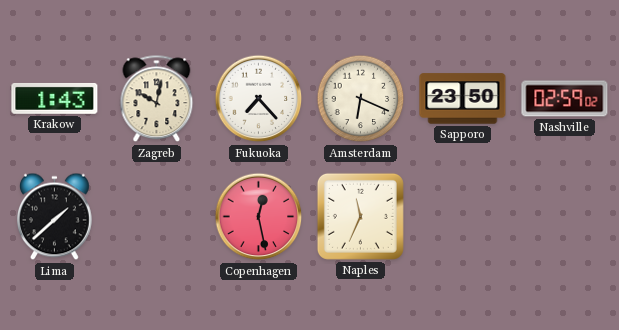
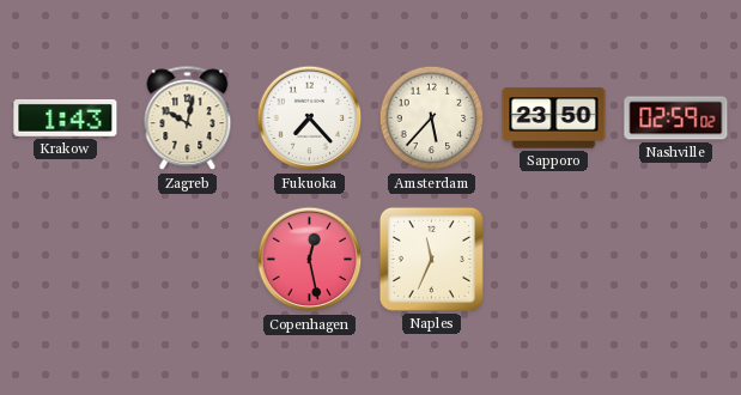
Amsterdam: 6:19 -> 5:37
Lima: 1:38 -> none
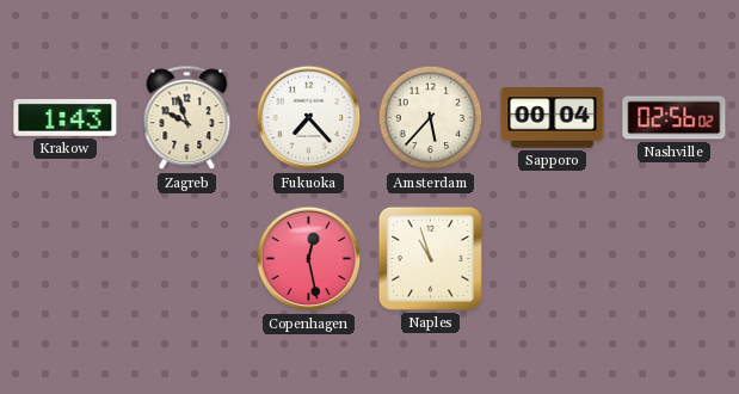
Zagreb: 10:02 -> 9:57
Sapporo: 23:50 -> 00:04
Nashville: 02:59 -> 02:56
Naples: 11:34 -> 10:57
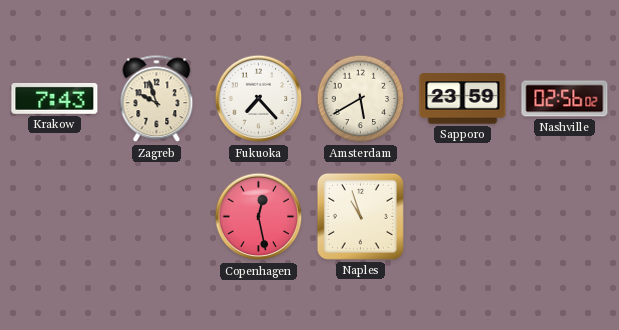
Krakow: 1:43 -> 7:43
Amsterdam: 5:37 -> 5:40
Sapporo: 00:04 -> 23:59
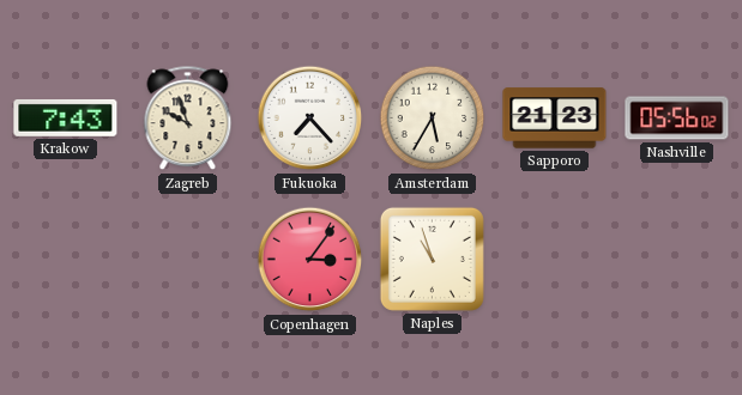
Amsterdam: 5:40 -> 5:35
Sapporo: 23:59 -> 21:23
Nashville: 02:56 -> 05:56
Copenhagen: 12:28 -> 3:06
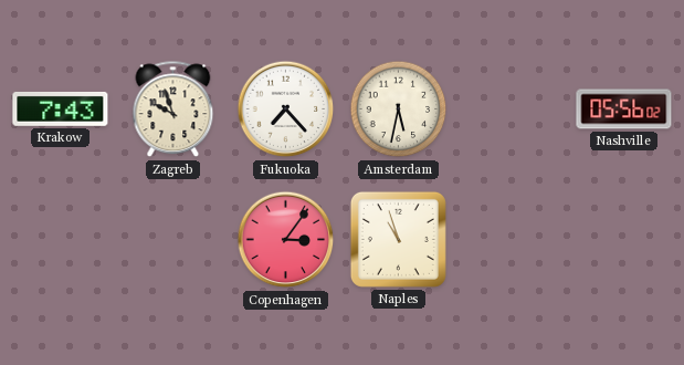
Amsterdam: 5:35 -> 5:32
Sapporo: 21:23 -> none
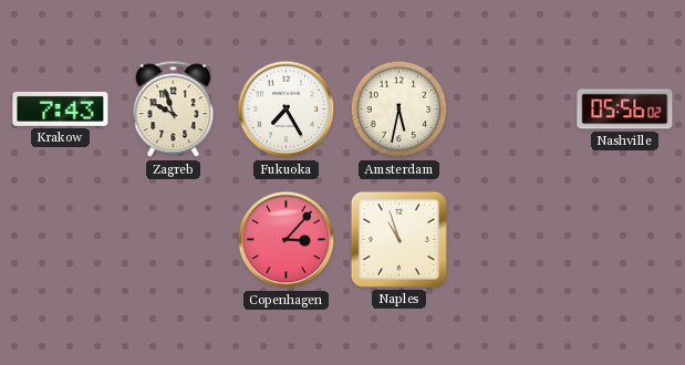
Fukuoka: 7:23 -> 7:25
Copenhagen: 3:06 -> 3:07
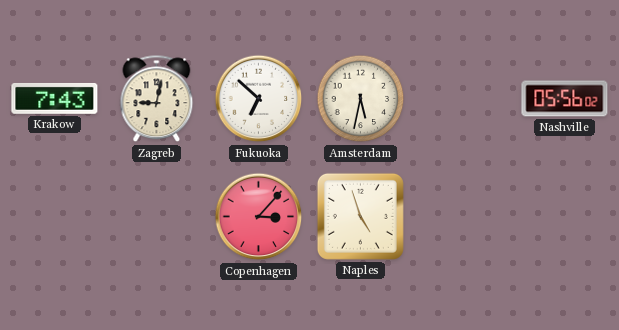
Zagreb: 9:57 -> 9:02
Fukuoka: 7:25 -> 6:52
Naples: 10:57 -> 4:57
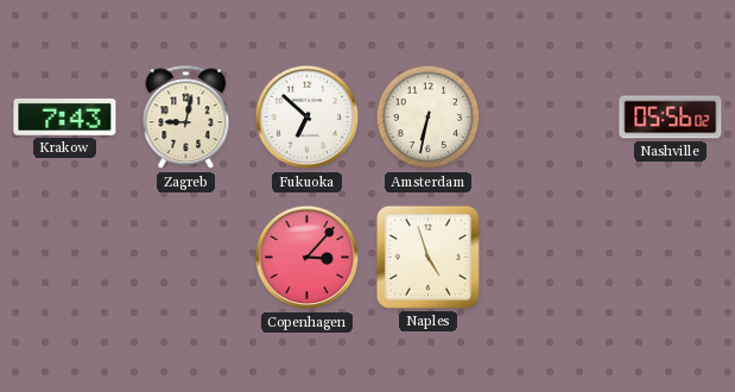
Amsterdam: 5:32 -> 6:32
